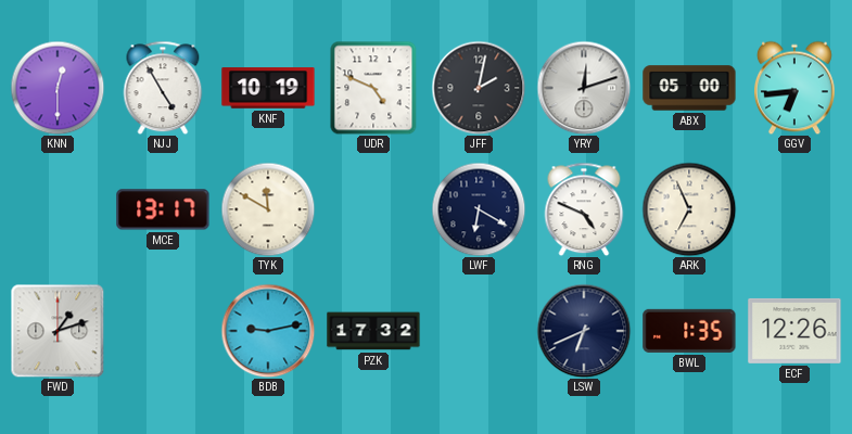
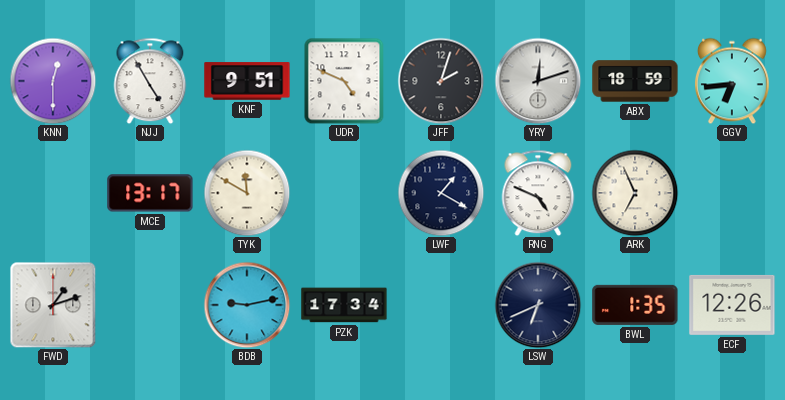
KNF: 10:19 -> 9:51
JFF: 2:02 -> 2:03
ABX: 05:00 -> 18:59
LWF: 6:20 -> 1:20
PZK: 17:32 -> 17:34
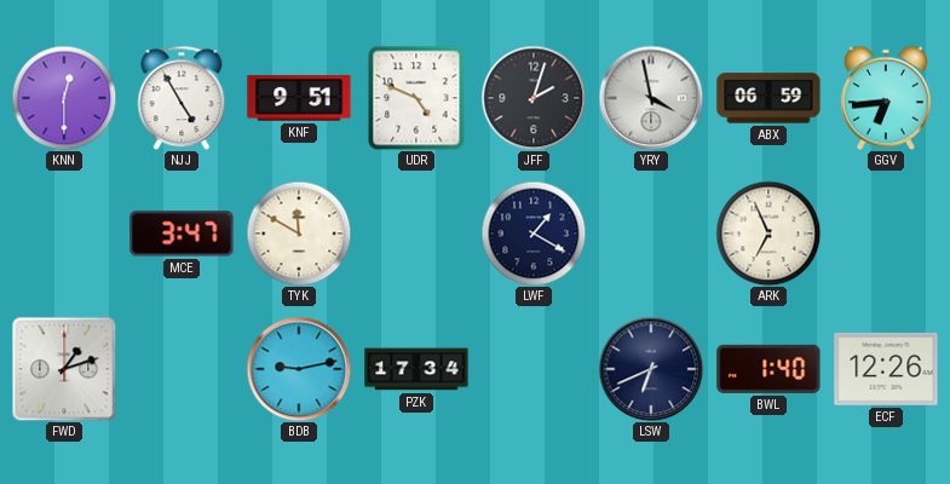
YRY: 12:12 -> 3:58
ABX: 18:59 -> 06:59
MCE: 13:17 -> 3:47
RNG: 4:49 -> none
BWL: 1:35 -> 1:40
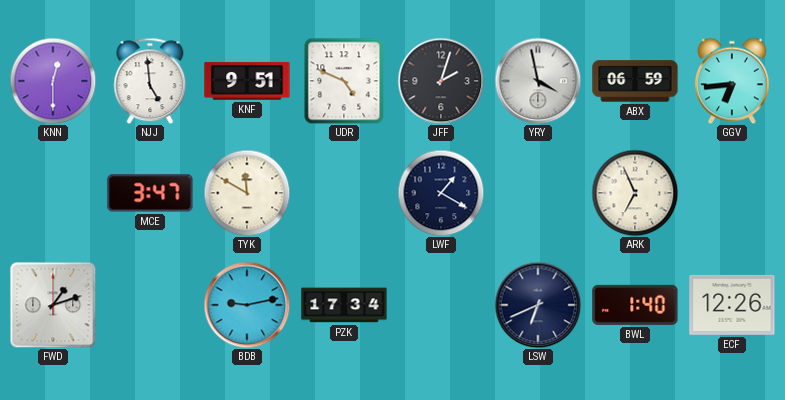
NJJ: 4:55 -> 4:59
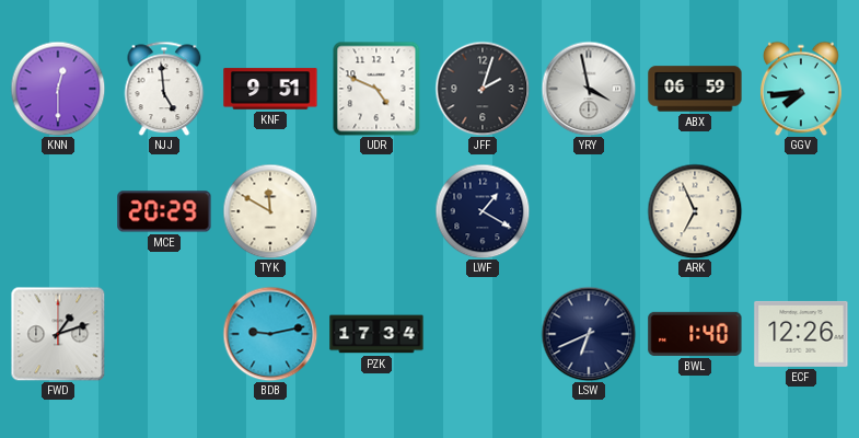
GGV: 6:44 -> 7:44
MCE: 3:47 -> 20:29
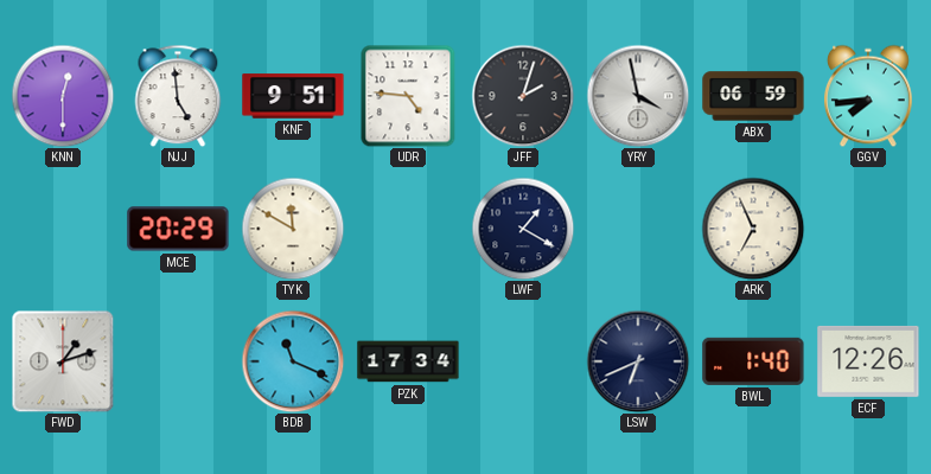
UDR: 4:49 -> 4:46
BDB: 9:13 -> 11:19
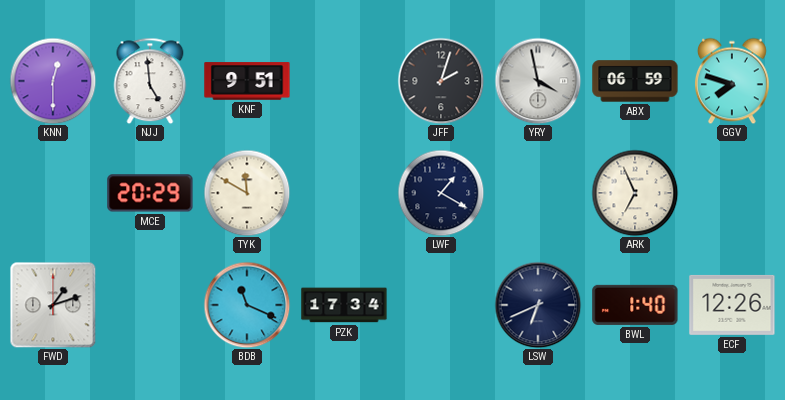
UDR: 4:46 -> none
GGV: 7:44 -> 7:48
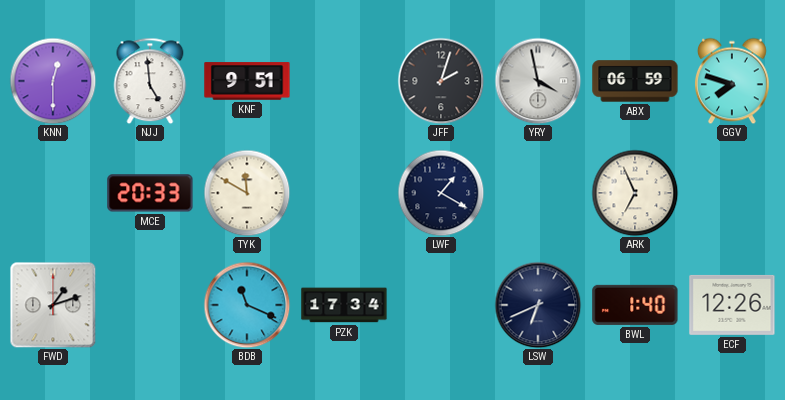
MCE: 20:29 -> 20:33
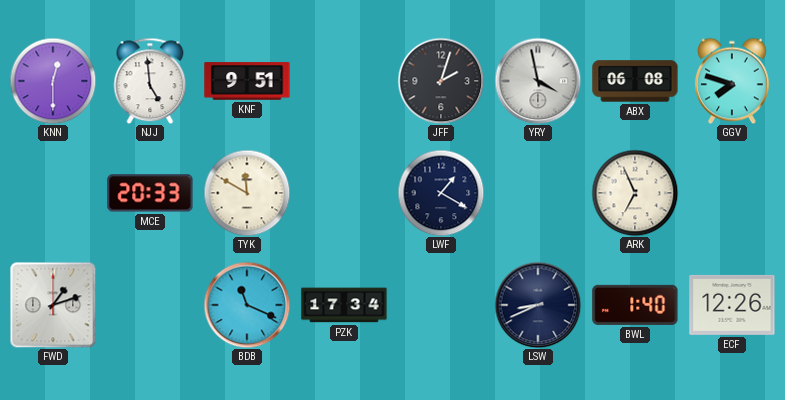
ABX: 06:59 -> 06:08
LSW: 6:41 -> 8:41
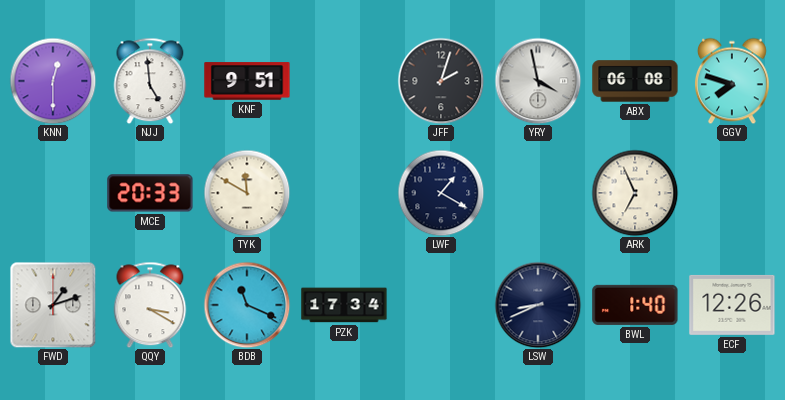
QQY: none -> 3:20
